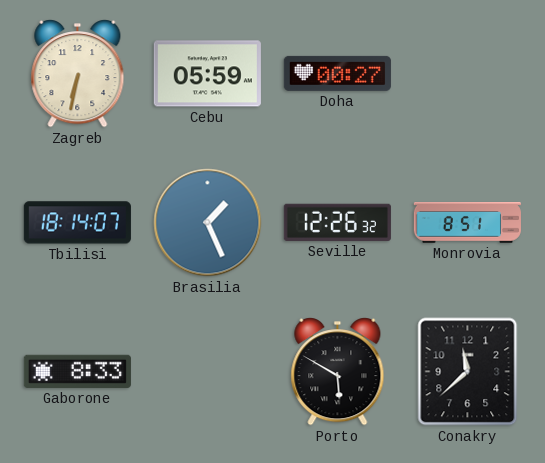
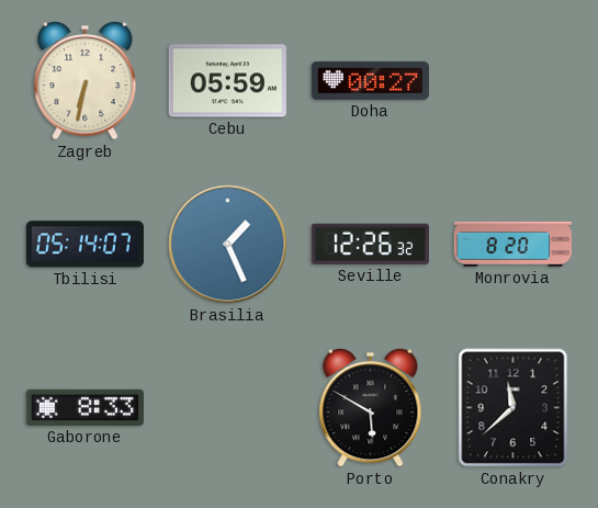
Tbilisi: 18:14 -> 05:14
Monrovia: 8:51 -> 8:20
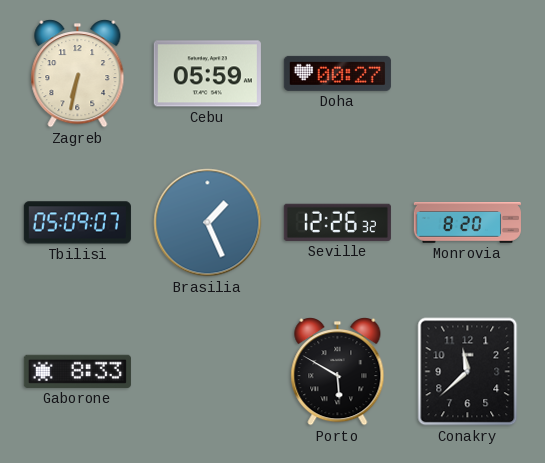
Tbilisi: 05:14 -> 05:09
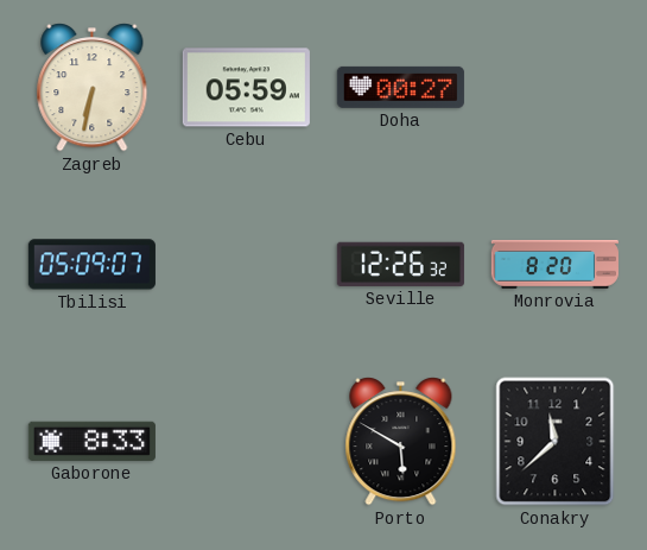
Brasilia: 1:26 -> none
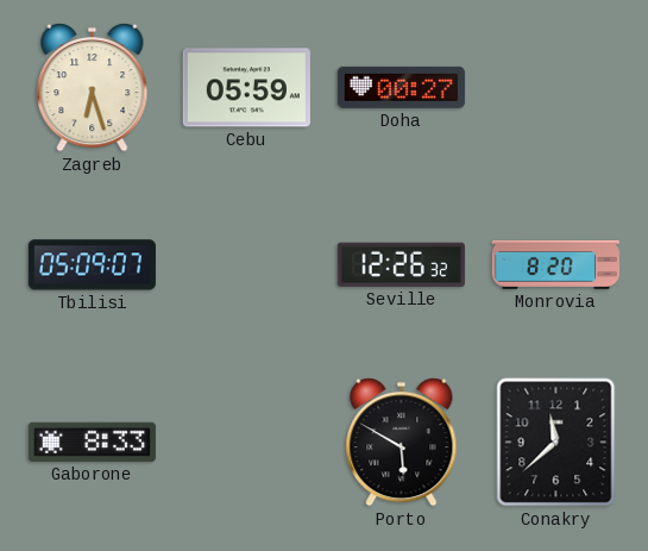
Zagreb: 6:32 -> 6:27
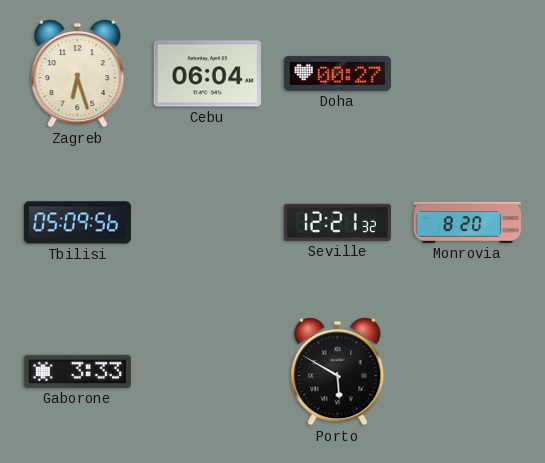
Cebu: 05:59 -> 06:04
Tbilisi: 05:09:07 -> 05:09:56
Seville: 12:26 -> 12:21
Gaborone: 8:33 -> 3:33
Conakry: 11:38 -> none
